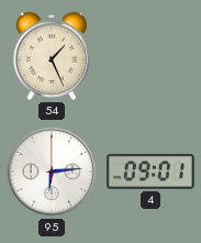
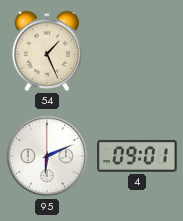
95: 6:14 -> 6:11
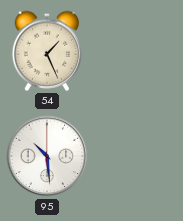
95: 6:11 -> 10:29
4: 09:01 -> none
